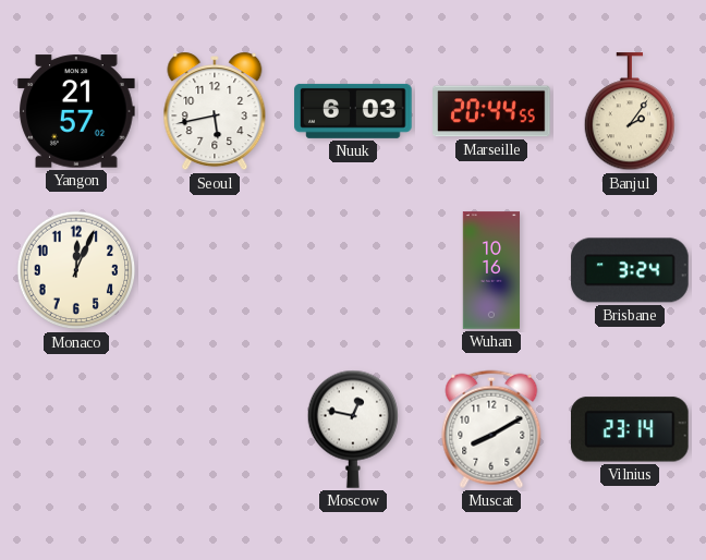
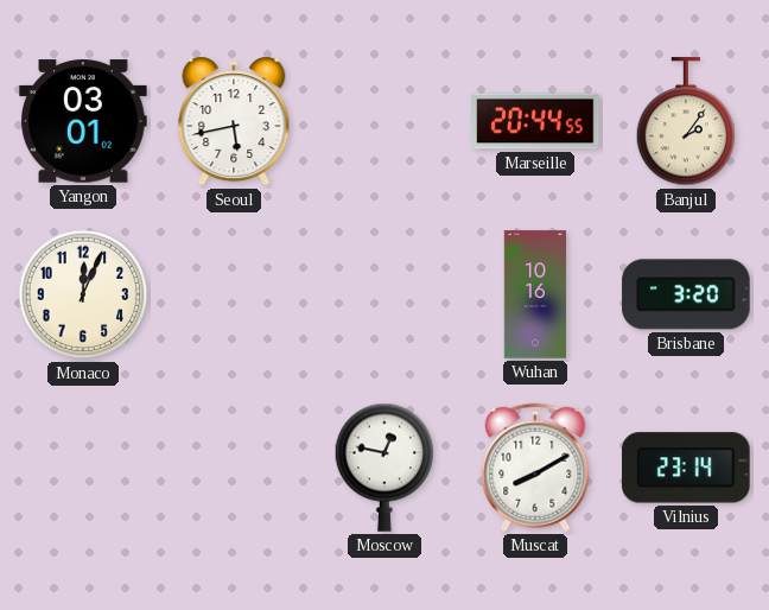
Yangon: 21:57 -> 03:01
Nuuk: 6:03 -> none
Brisbane: 3:24 -> 3:20
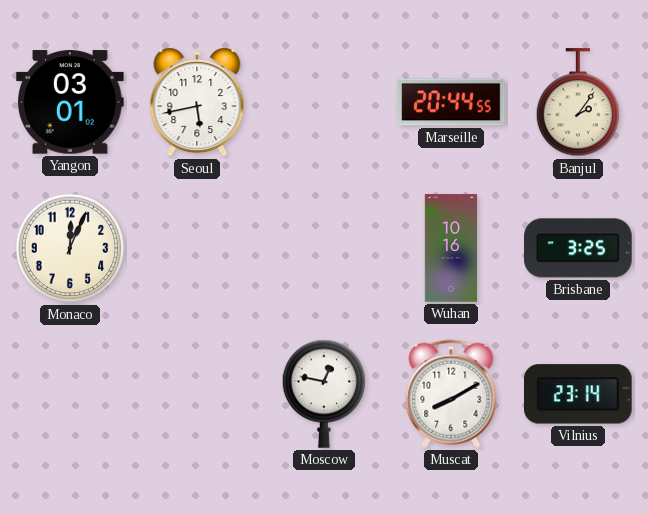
Brisbane: 3:20 -> 3:25
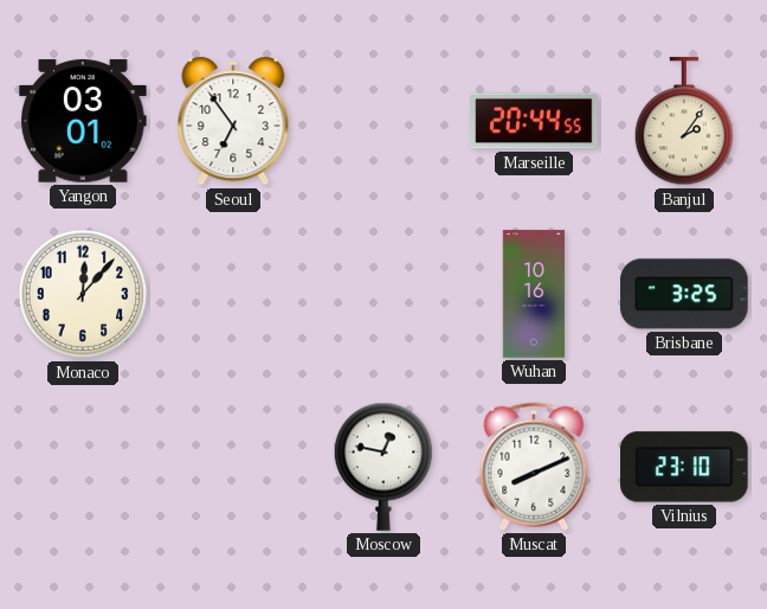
Seoul: 5:43 -> 6:54
Monaco: 12:04 -> 12:07
Muscat: 8:10 -> 8:11
Vilnius: 23:14 -> 23:10
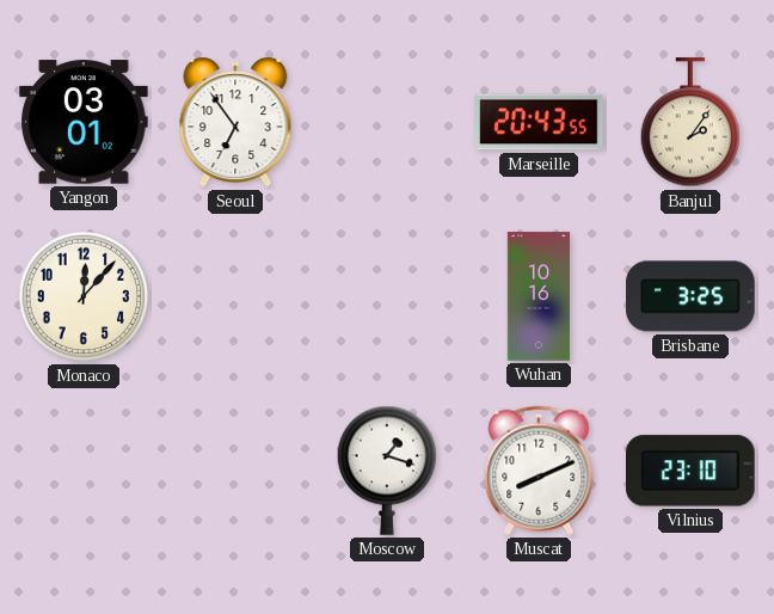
Marseille: 20:44 -> 20:43
Moscow: 12:47 -> 1:18
